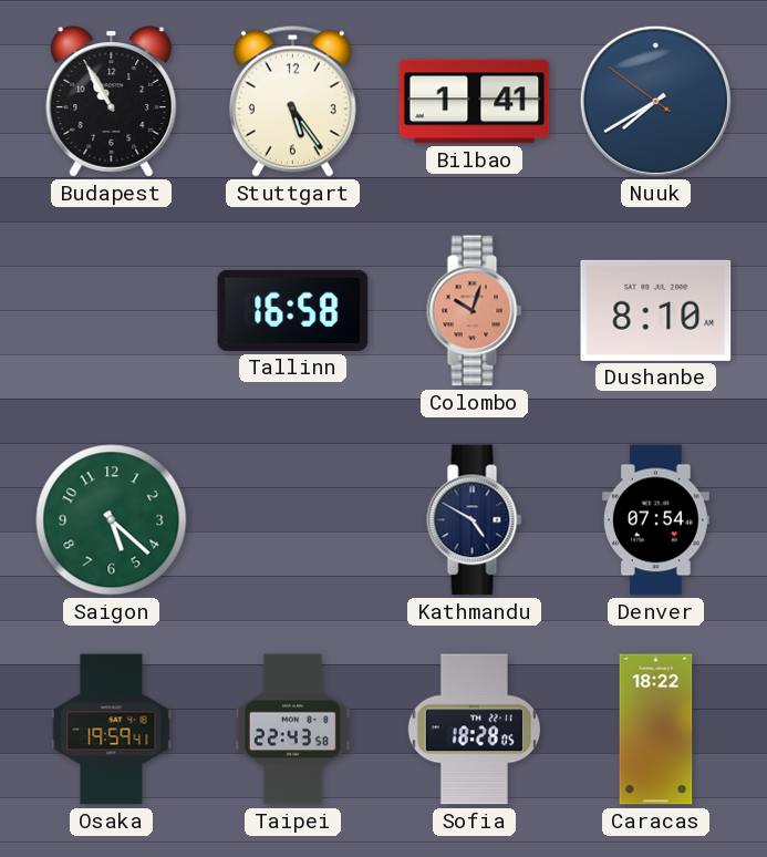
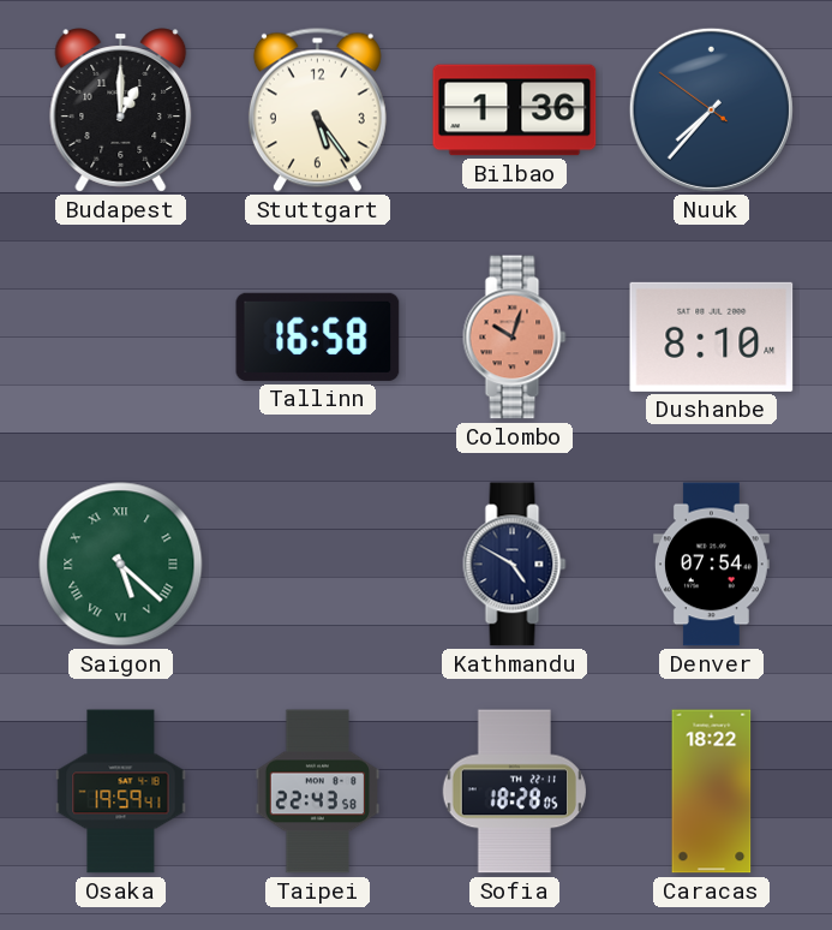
Budapest: 10:55 -> 1:00
Bilbao: 1:41 -> 1:36
Nuuk: 7:39 -> 7:36
Saigon numerals: Arabic -> Roman
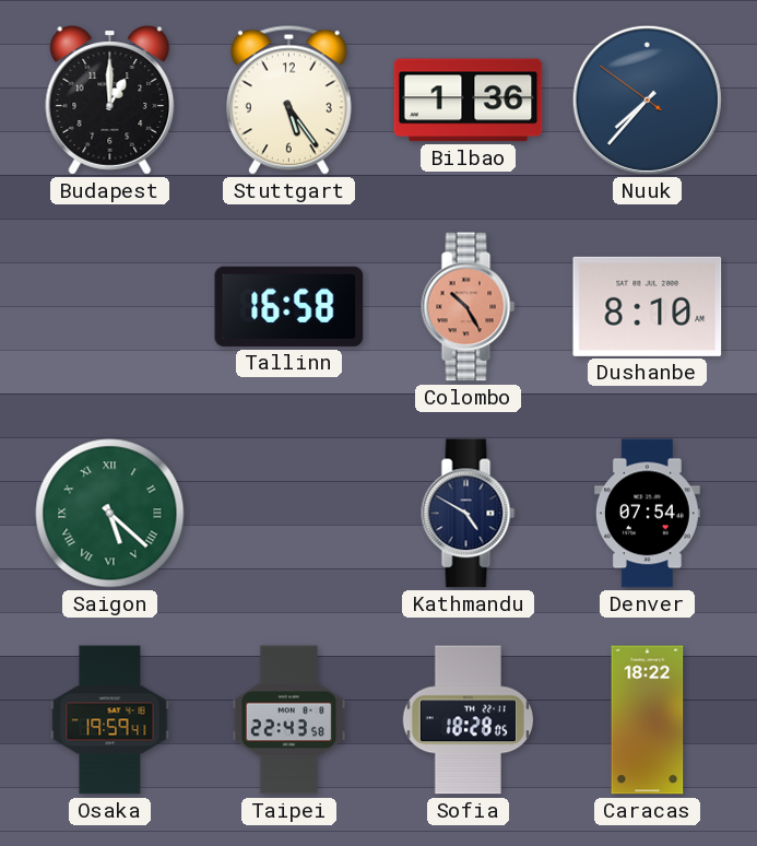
Colombo: 10:03 -> 10:25
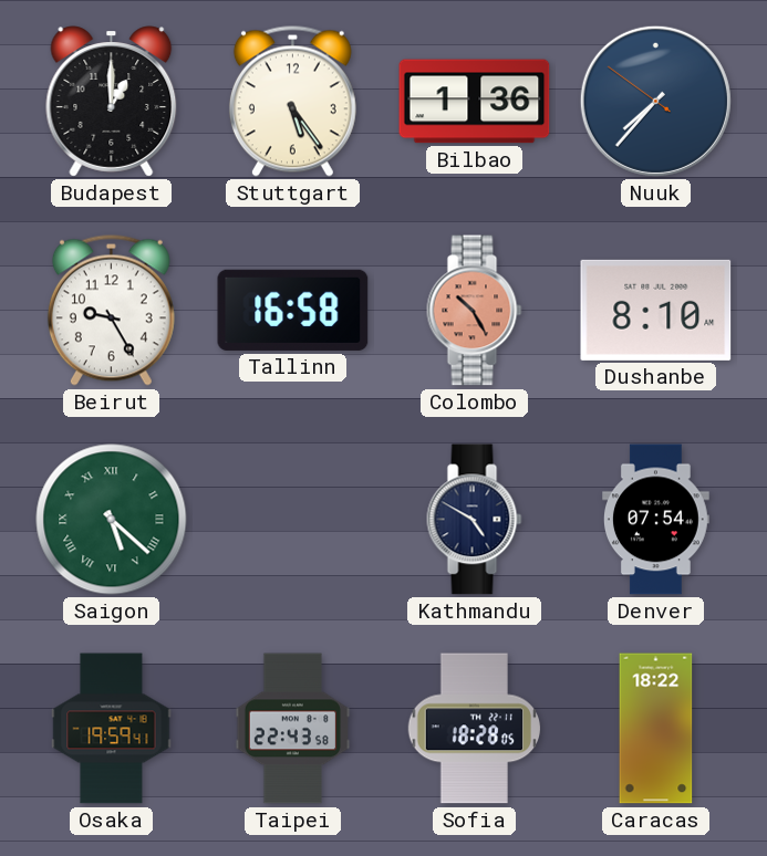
Beirut: none -> 9:25
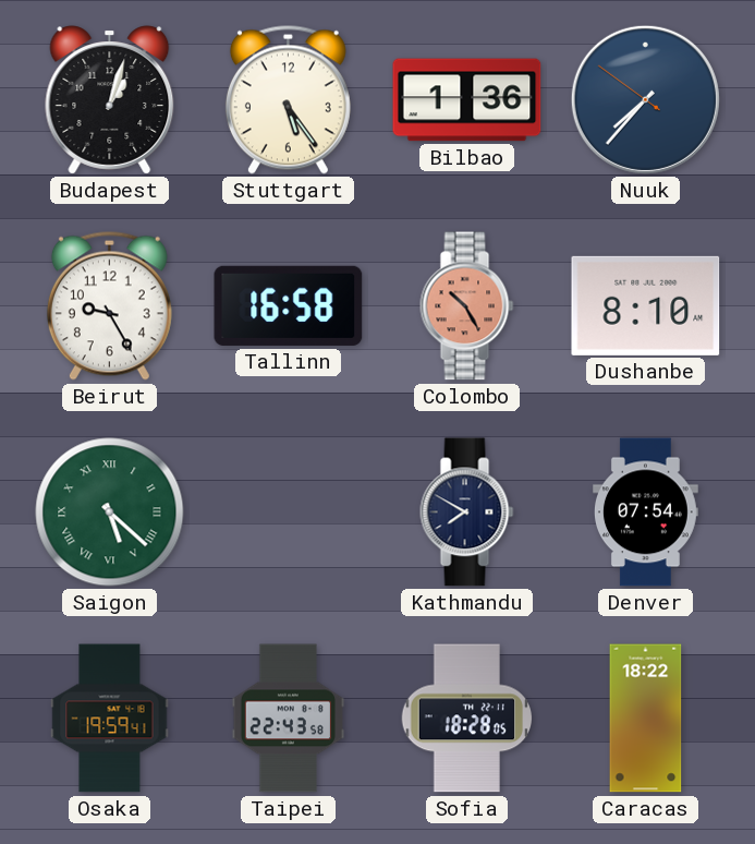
Budapest: 1:00 -> 1:03
Kathmandu: 4:50 -> 7:50
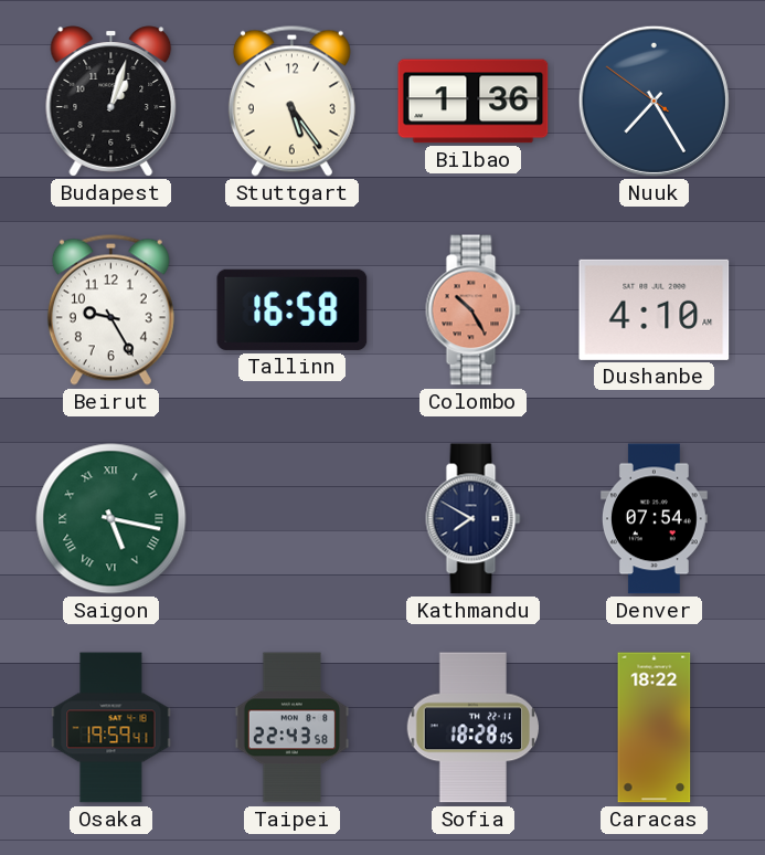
Nuuk: 7:36 -> 7:24
Dushanbe: 8:10 -> 4:10
Saigon: 5:22 -> 5:17
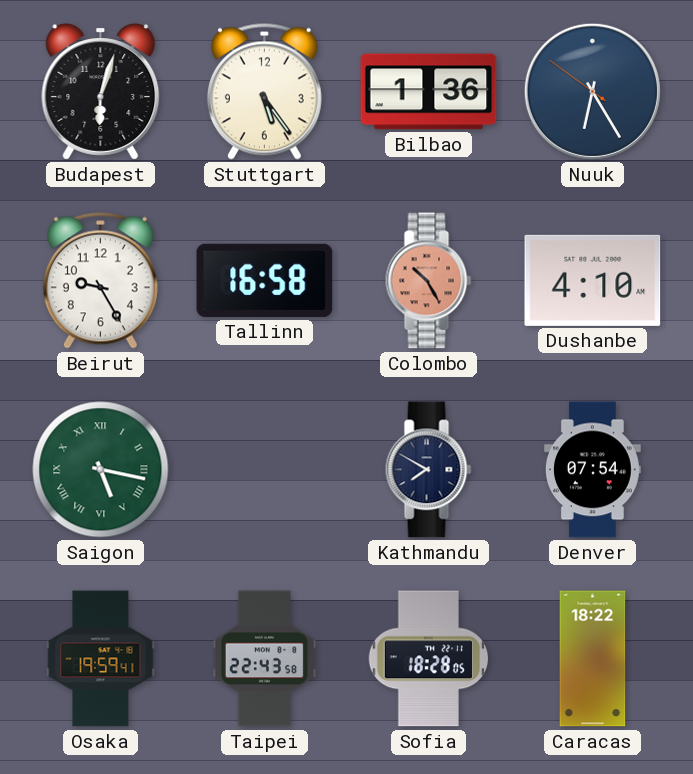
Budapest: 1:03 -> 6:03
Nuuk: 7:24 -> 6:24
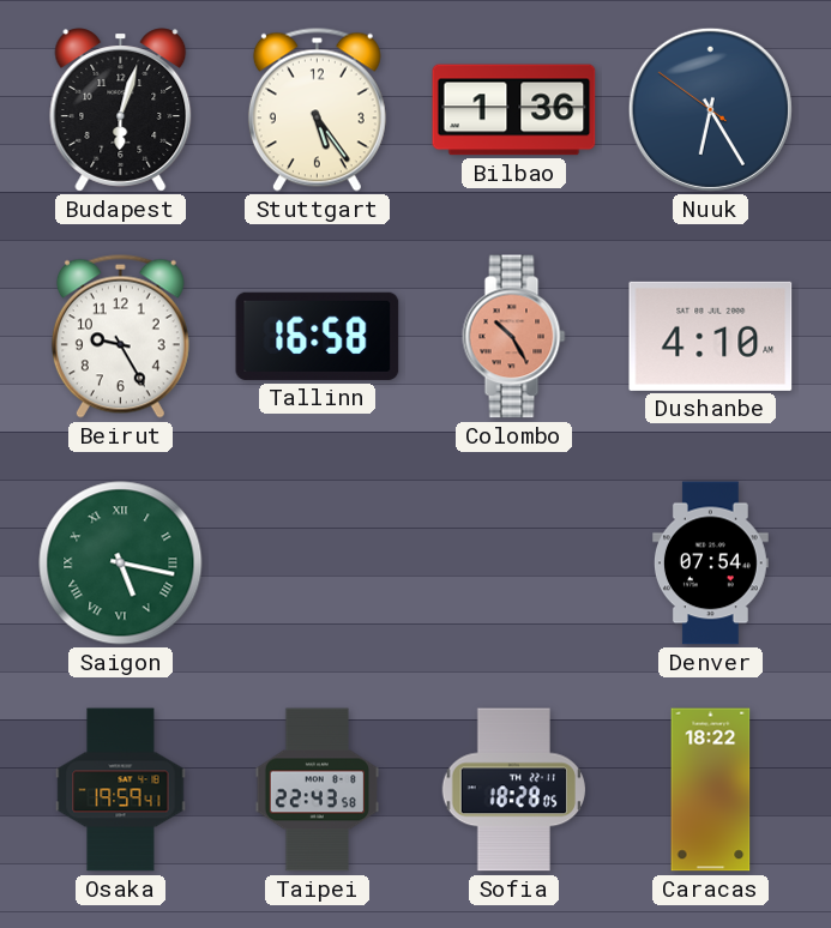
Kathmandu: 7:50 -> none
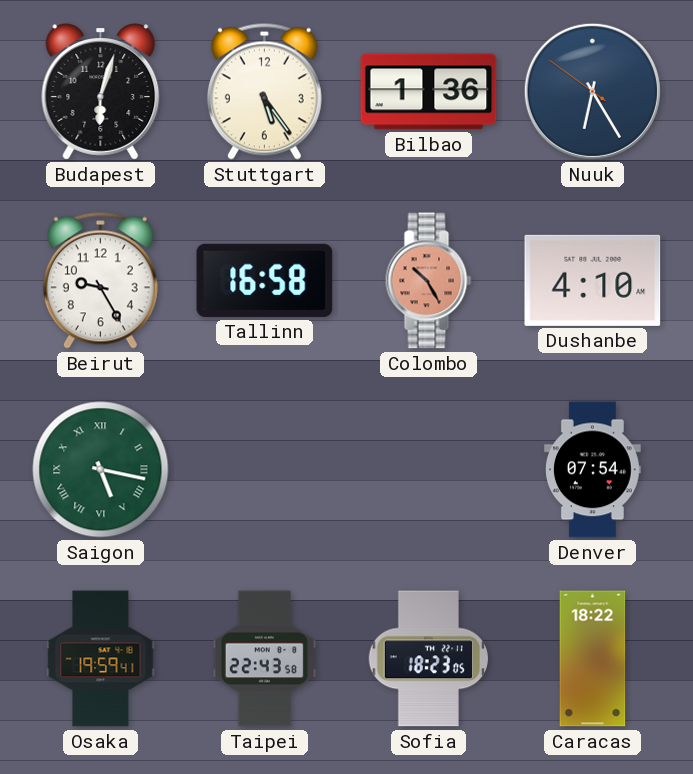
Sofia: 18:28 -> 18:23
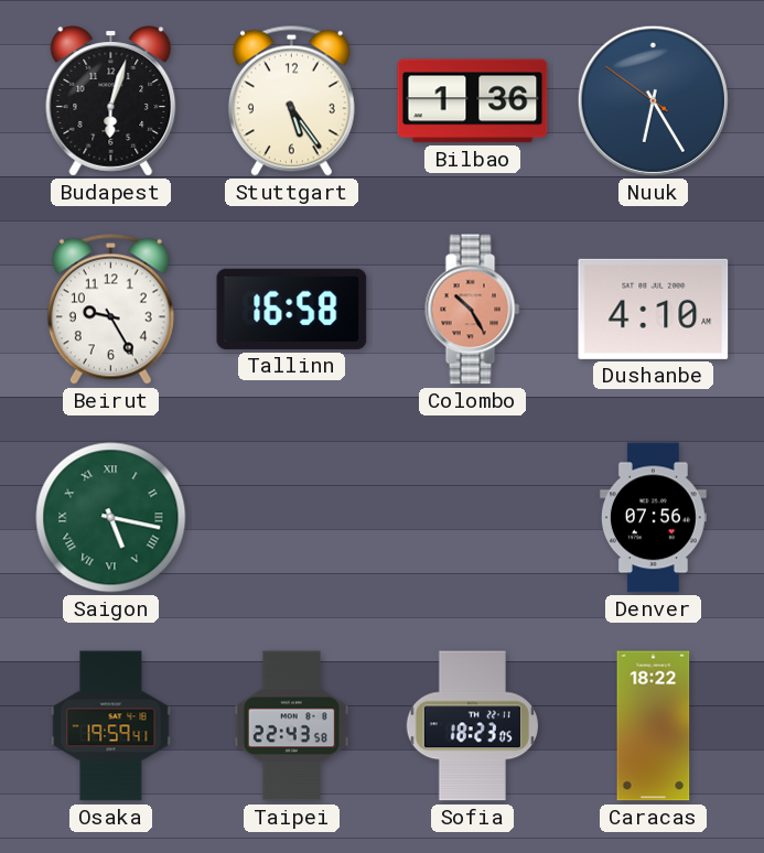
Denver: 07:54 -> 07:56
